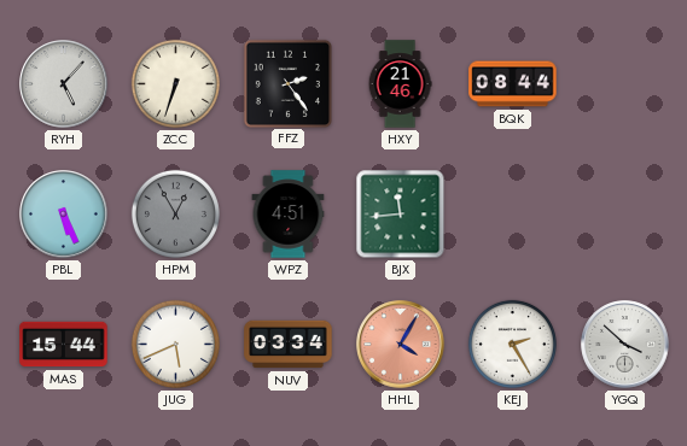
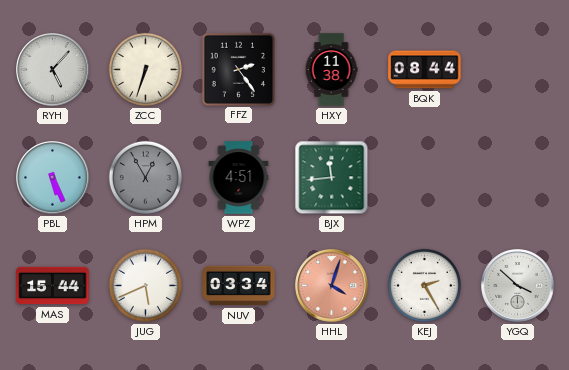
HXY: 21:46 -> 11:38
HHL: 4:05 -> 4:03
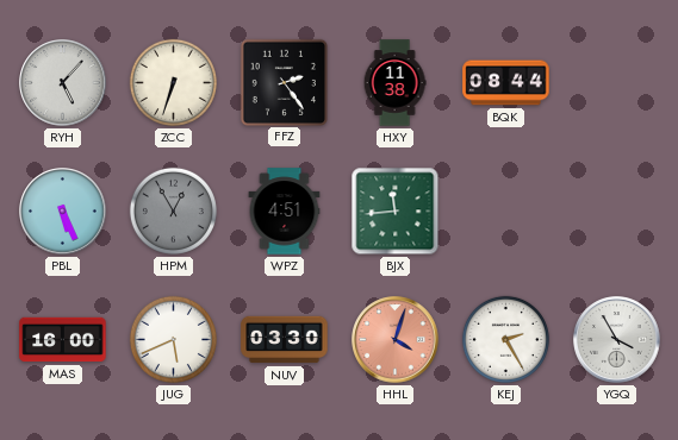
MAS: 15:44 -> 16:00
NUV: 03:34 -> 03:30
YGQ: 3:52 -> 3:55
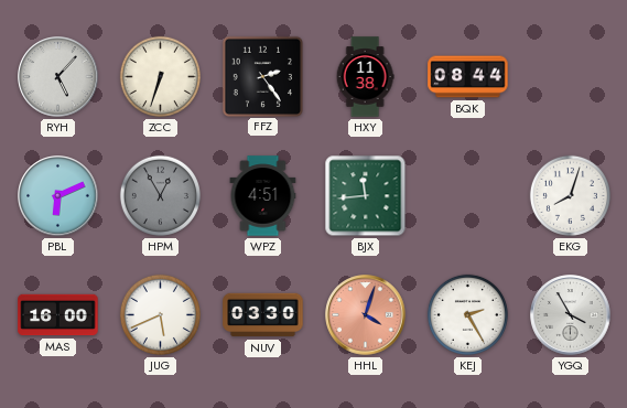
PBL: 5:26 -> 6:11
EKG: none -> 8:03
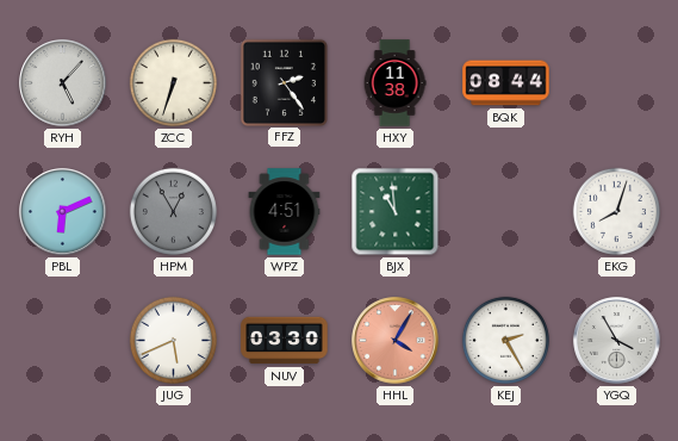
BJX: 11:44 -> 10:59
MAS: 16:00 -> none
HHL: 4:03 -> 4:05
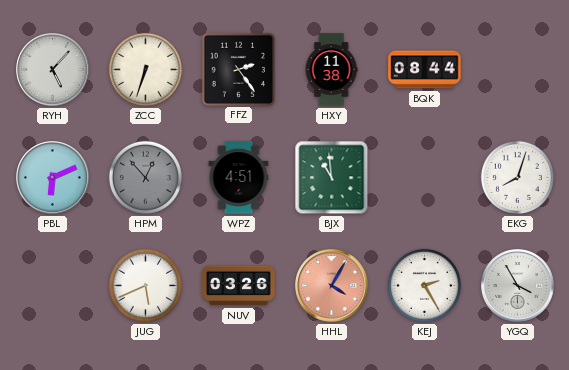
HPM: 12:55 -> 12:53
NUV: 03:30 -> 03:26
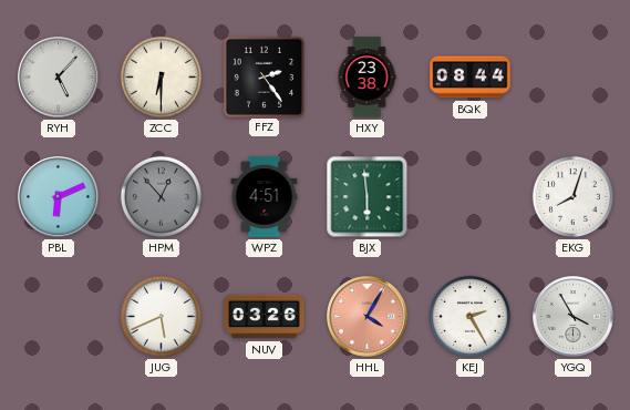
ZCC: 6:33 -> 6:30
HXY: 11:38 -> 23:38
BJX: 10:59 -> 5:59
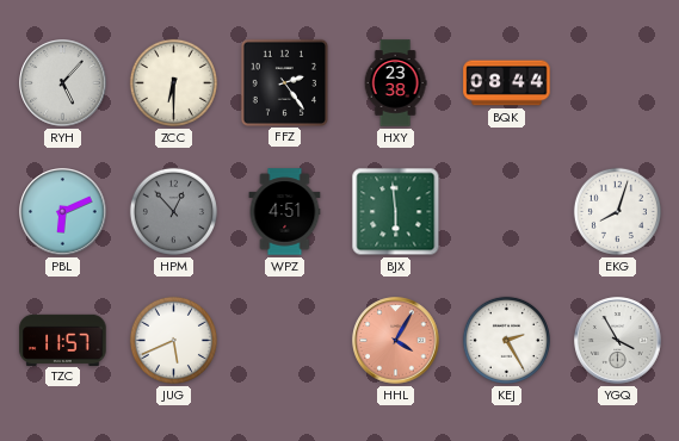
TZC: none -> 11:57
NUV: 03:26 -> none
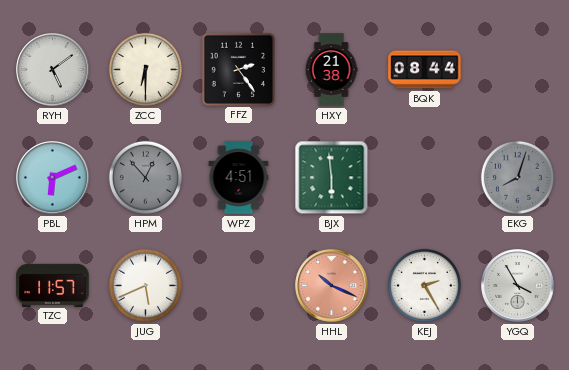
RYH: 5:07 -> 5:09
HXY: 23:38 -> 21:38
EKG dial: white -> grey
HHL: 4:05 -> 10:19
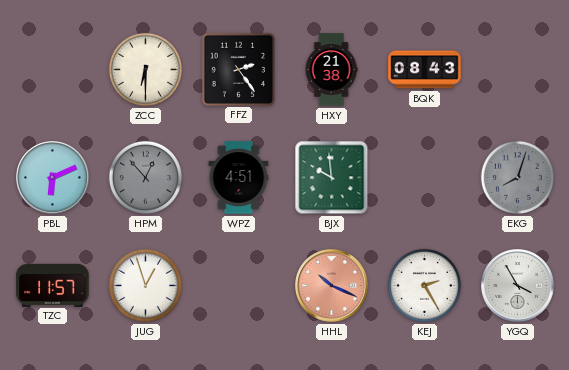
RYH: 5:09 -> none
BQK: 08:44 -> 08:43
BJX: 5:59 -> 9:59
JUG: 5:41 -> 12:57
